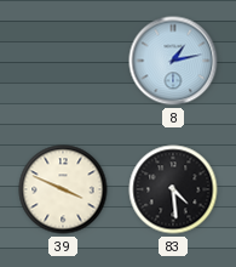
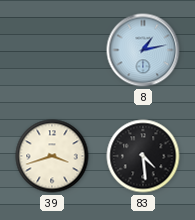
39: 3:49 -> 3:42
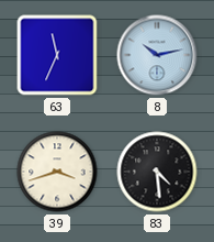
63: none -> 11:34
8: 1:13 -> 10:13
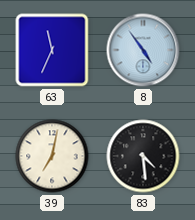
8: 10:13 -> 4:54
39: 3:42 -> 7:02
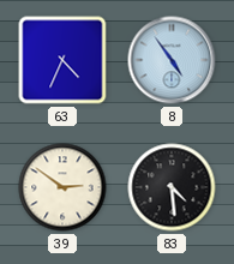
63: 11:34 -> 4:34
39: 7:02 -> 2:51
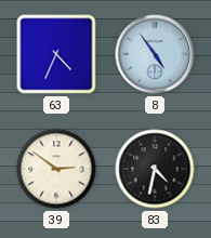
83: 4:29 -> 4:32
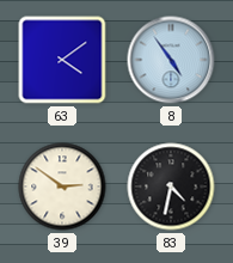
63: 4:34 -> 4:09
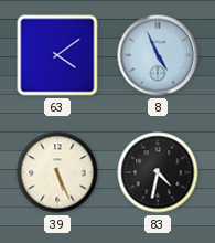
8: 4:54 -> 4:56
39: 2:51 -> 5:26
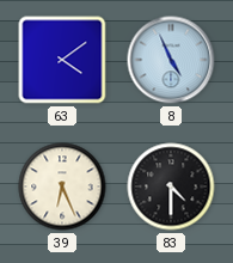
39: 5:26 -> 6:26
83: 4:32 -> 4:30
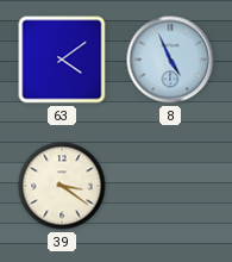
39: 6:26 -> 3:21
83: 4:30 -> none
